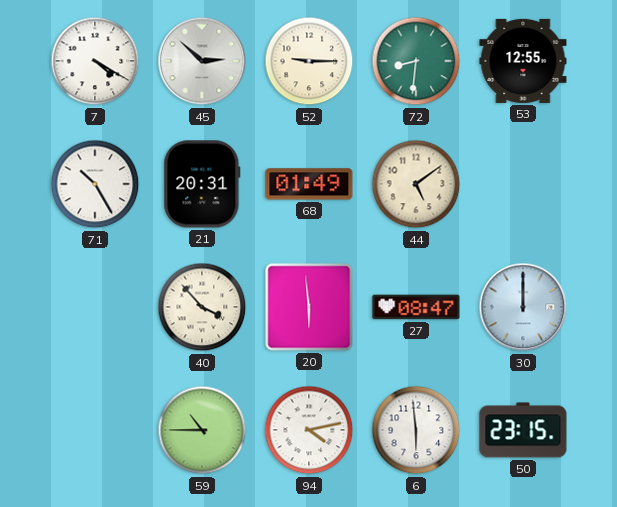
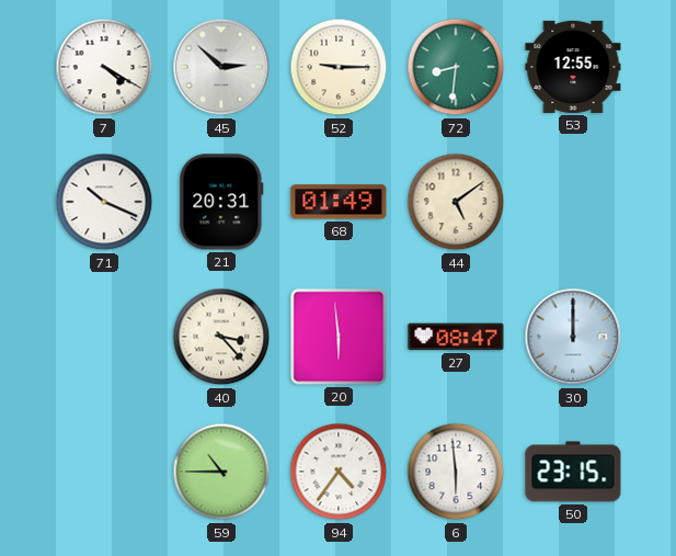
71: 10:25 -> 10:19
40: 3:53 -> 3:23
94: 4:13 -> 4:36
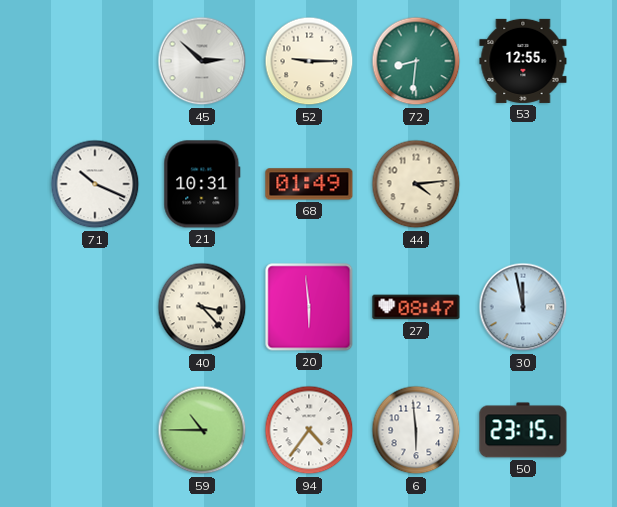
7: 4:20 -> none
21: 20:31 -> 10:31
44: 5:09 -> 4:14
30: 12:00 -> 11:58
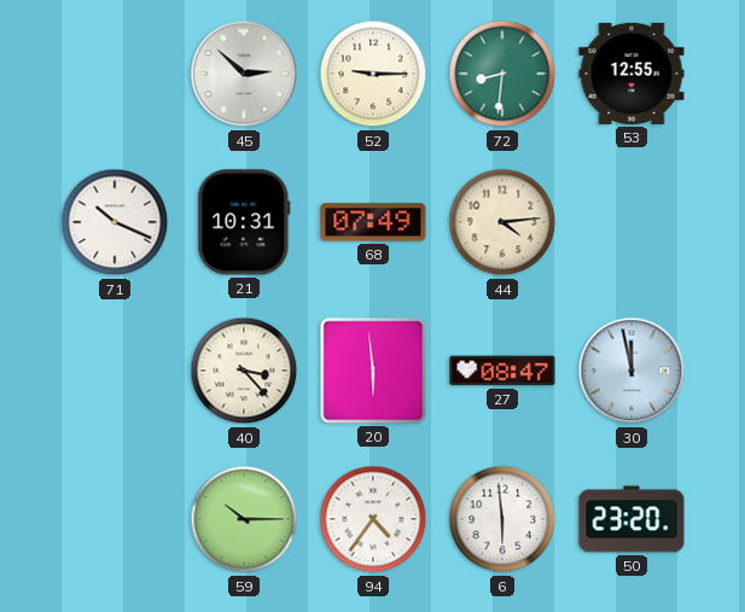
68: 01:49 -> 07:49
59: 10:45 -> 10:15
50: 23:15 -> 23:20
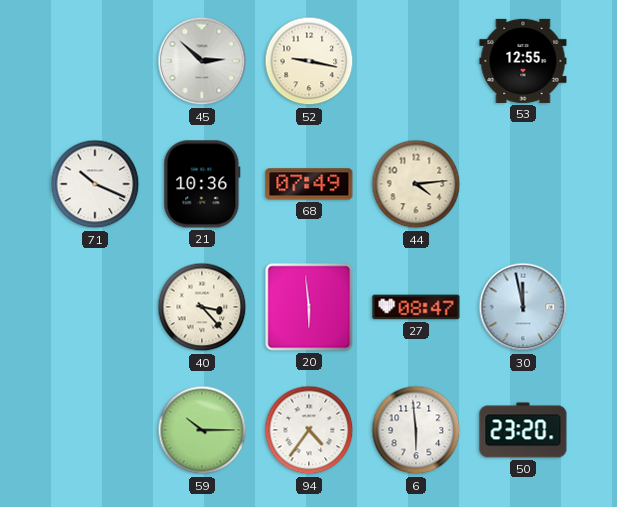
52: 9:15 -> 9:17
72: 8:31 -> none
21: 10:31 -> 10:36
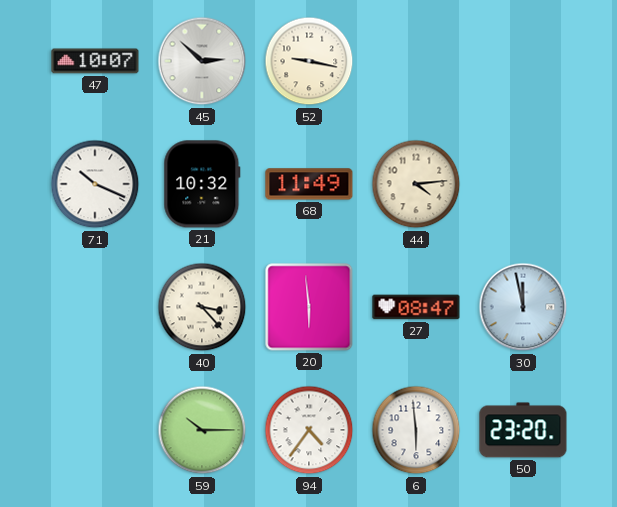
47: none -> 10:07
53: 12:55 -> none
21: 10:36 -> 10:32
68: 07:49 -> 11:49
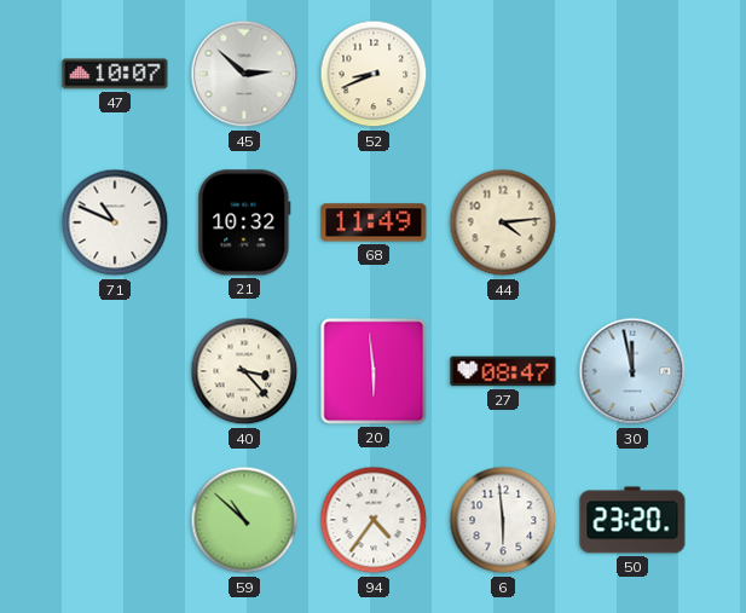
52: 9:17 -> 8:41
71: 10:19 -> 10:49
59: 10:15 -> 10:52
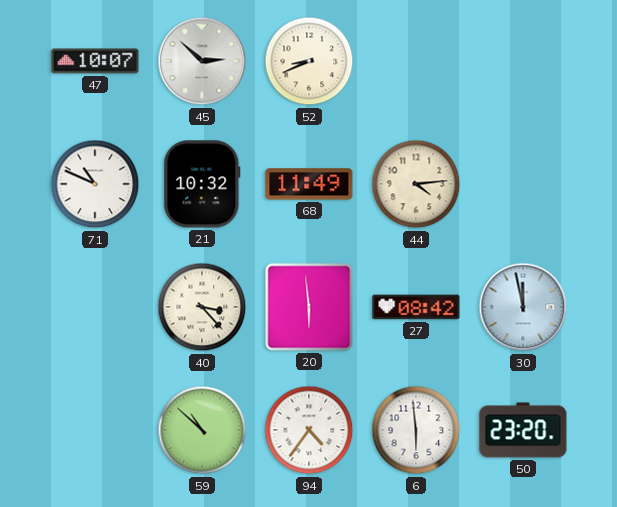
27: 08:47 -> 08:42
